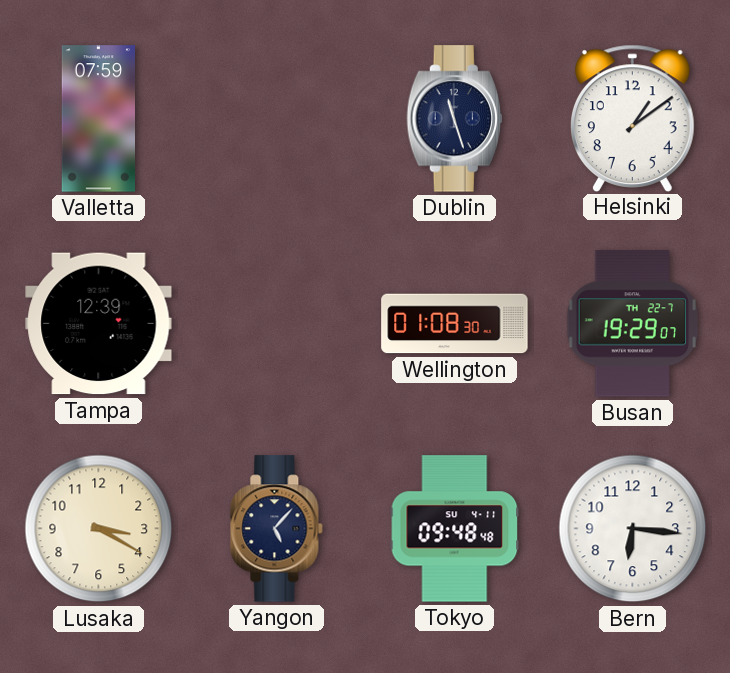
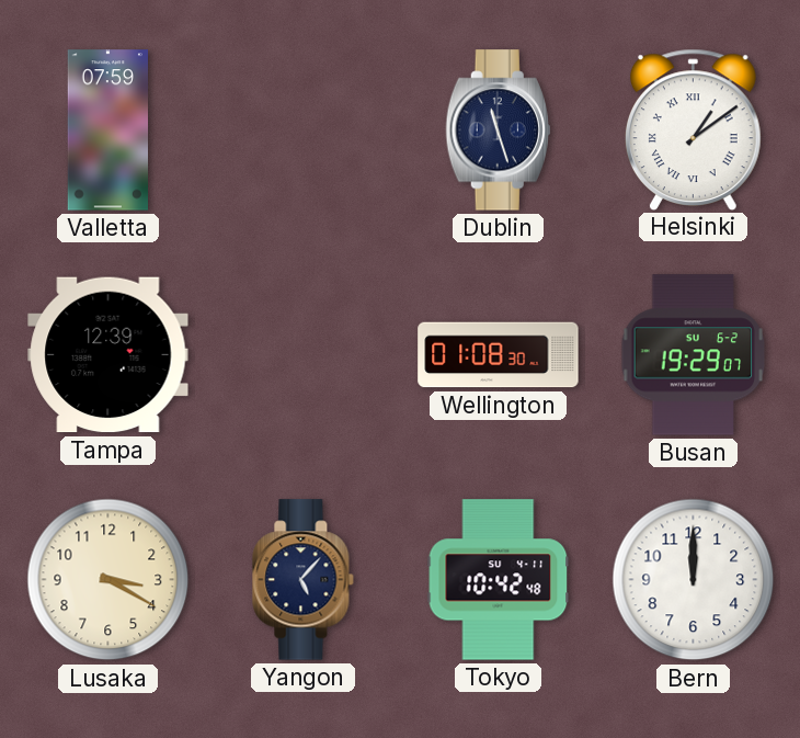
Helsinki numerals: Arabic -> Roman
Busan date: TH 22-7 -> SU 6-2
Tokyo: 09:48 -> 10:42
Bern: 6:16 -> 12:00
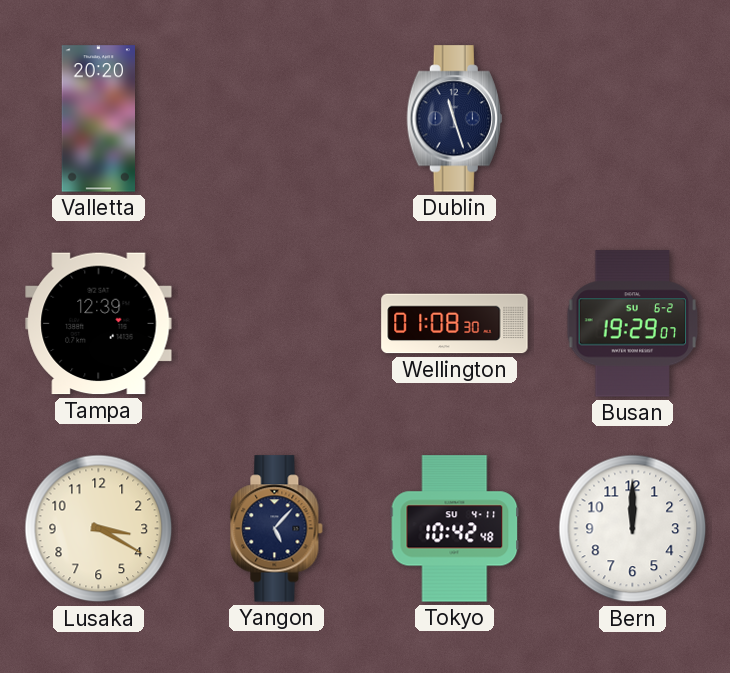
Valletta: 07:59 -> 20:20
Helsinki: 1:09 -> none
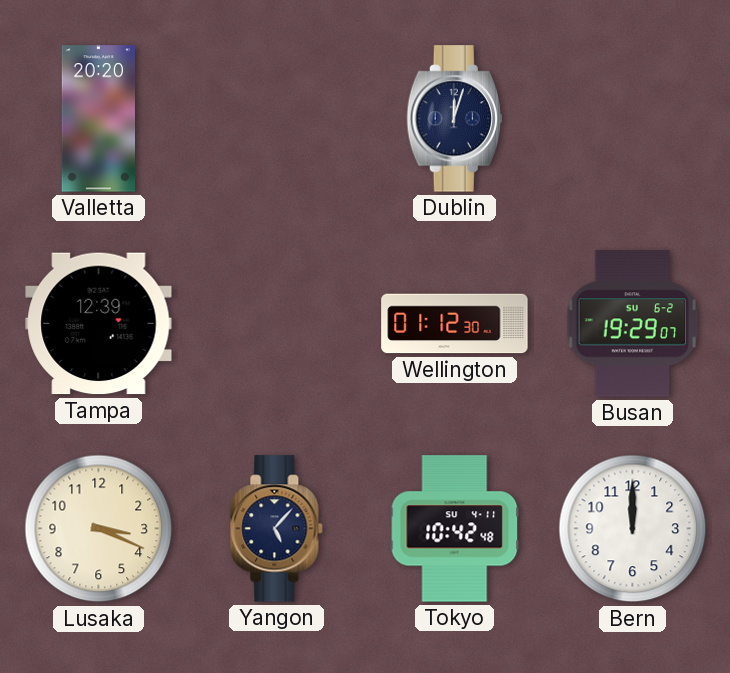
Dublin: 11:27 -> 12:03
Wellington: 01:08 -> 01:12
Lusaka: 3:20 -> 3:19
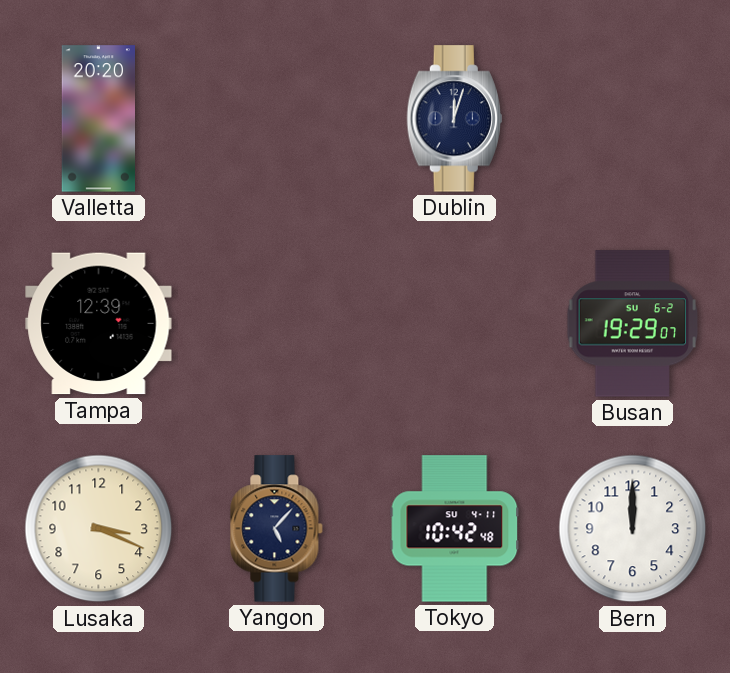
Wellington: 01:12 -> none
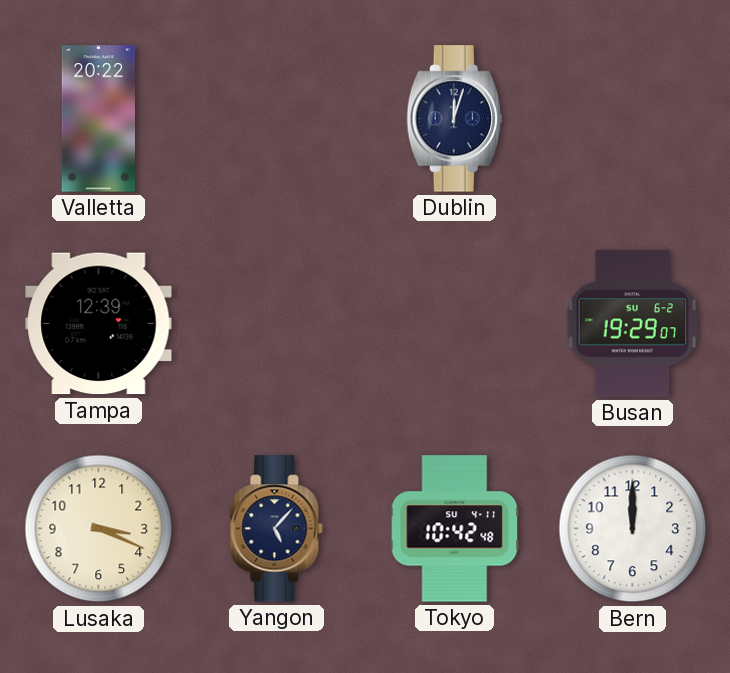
Valletta: 20:20 -> 20:22
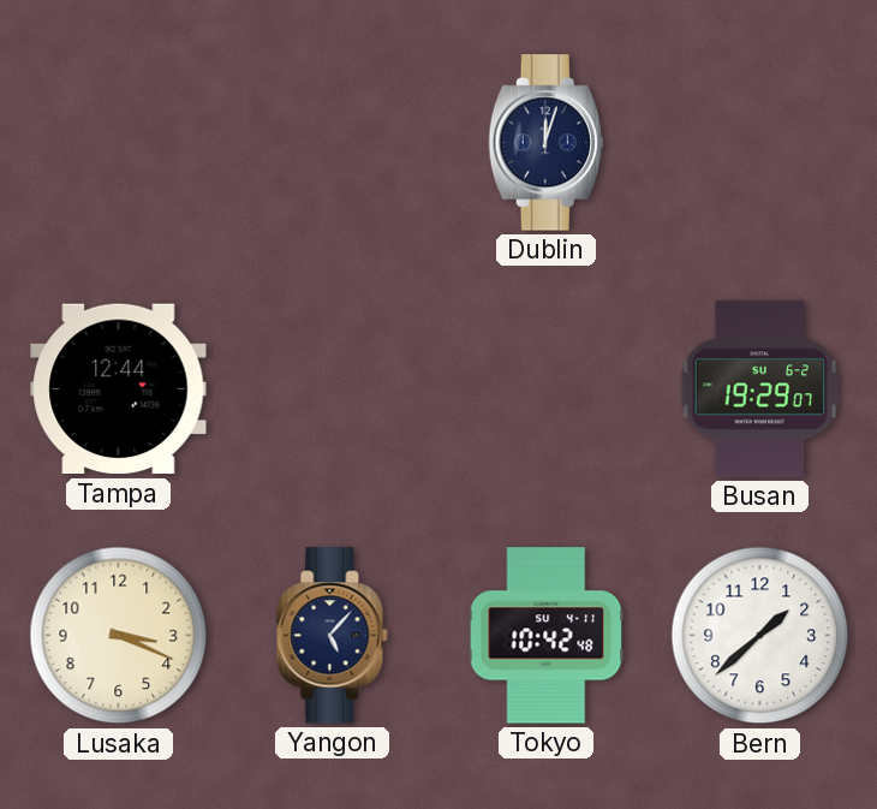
Valletta: 20:22 -> none
Tampa: 12:39 -> 12:44
Bern: 12:00 -> 1:38
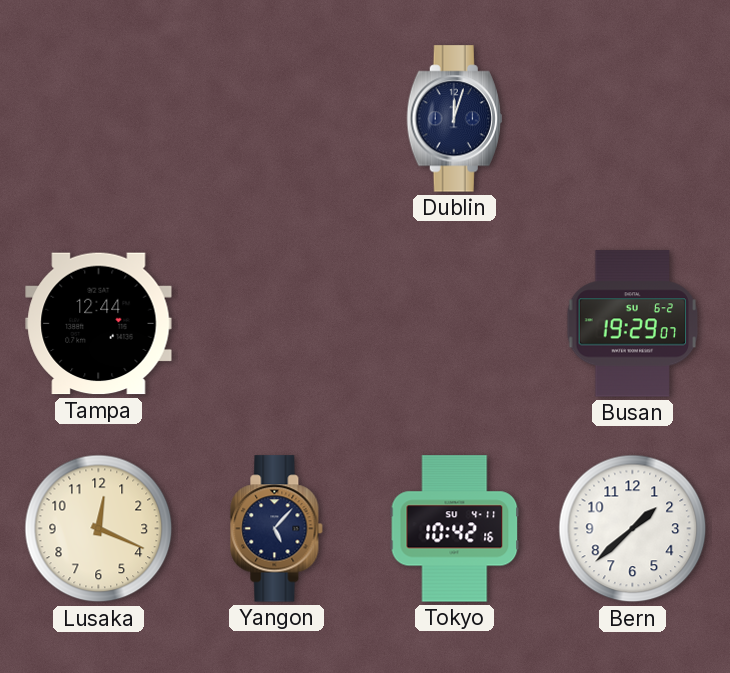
Lusaka: 3:19 -> 12:19
Tokyo: 10:42:48 -> 10:42:16
